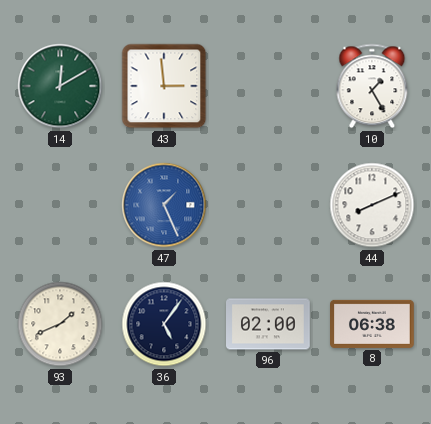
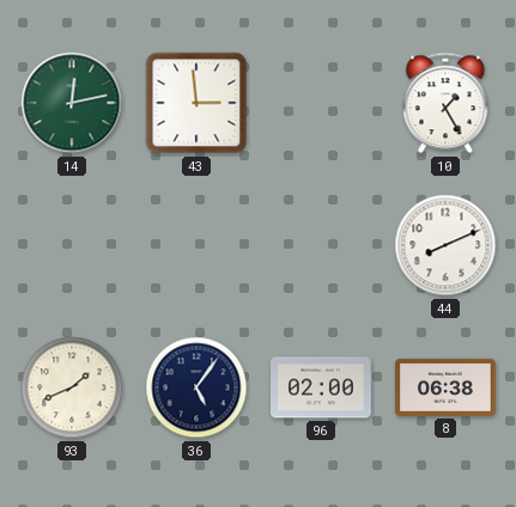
14: 12:10 -> 12:13
47: 1:26 -> none
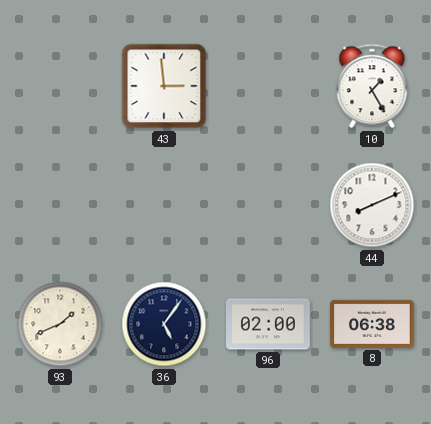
14: 12:13 -> none
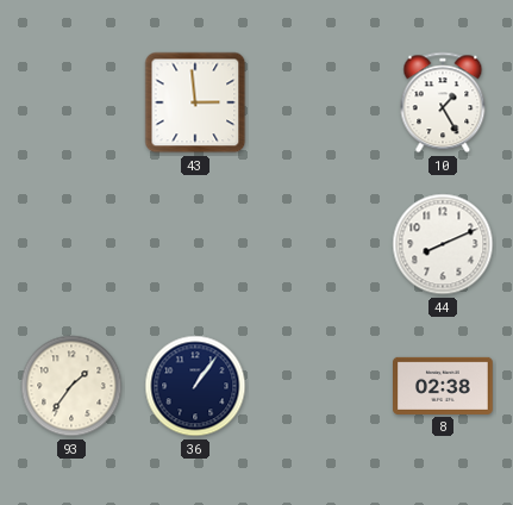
93: 1:41 -> 1:36
36: 5:06 -> 1:06
96: 02:00 -> none
8: 06:38 -> 02:38
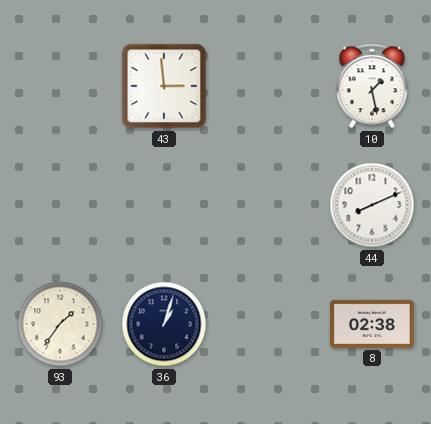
10: 1:25 -> 1:28
36: 1:06 -> 1:03
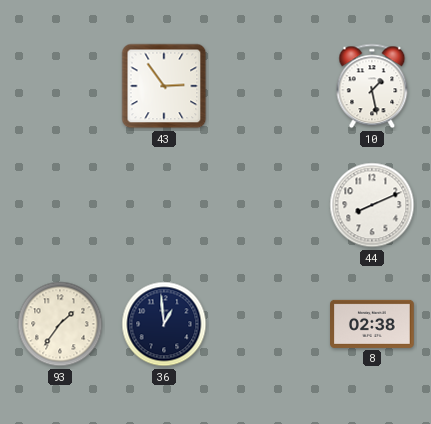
43: 2:59 -> 2:54
36: 1:03 -> 12:59
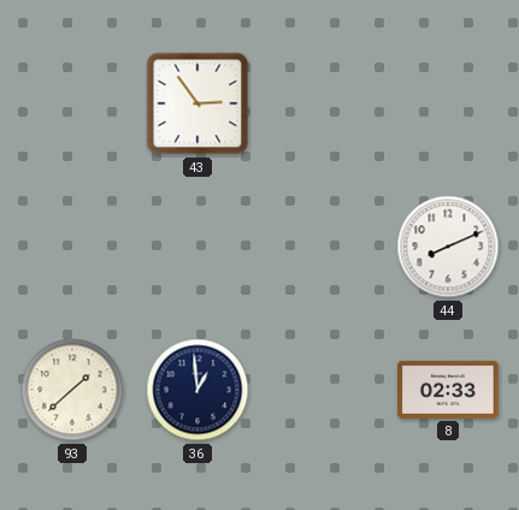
10: 1:28 -> none
93: 1:36 -> 1:38
8: 02:38 -> 02:33
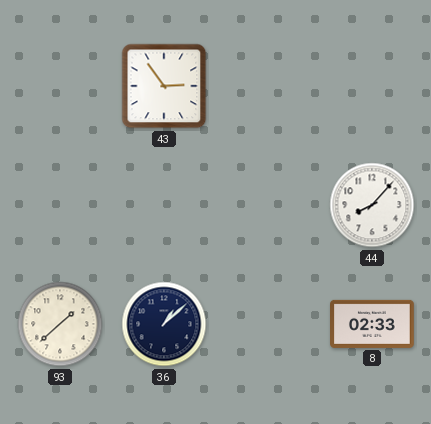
44: 8:11 -> 8:07
36: 12:59 -> 1:08
